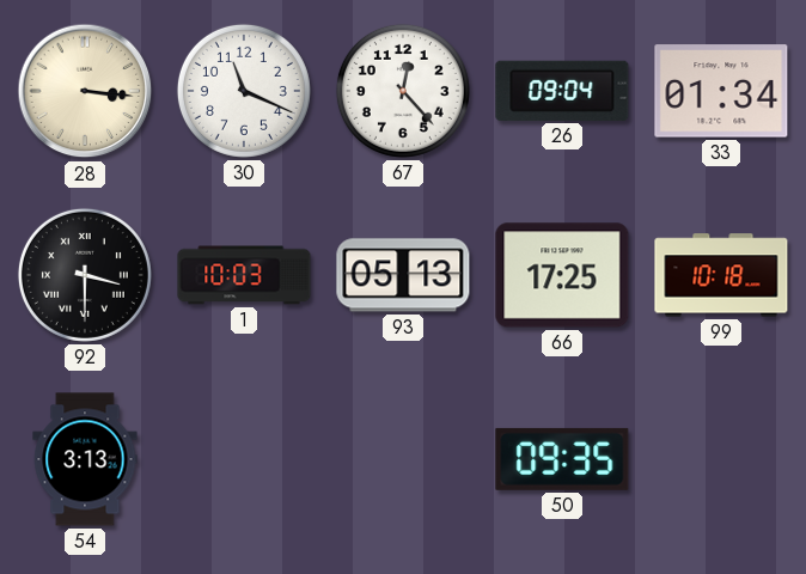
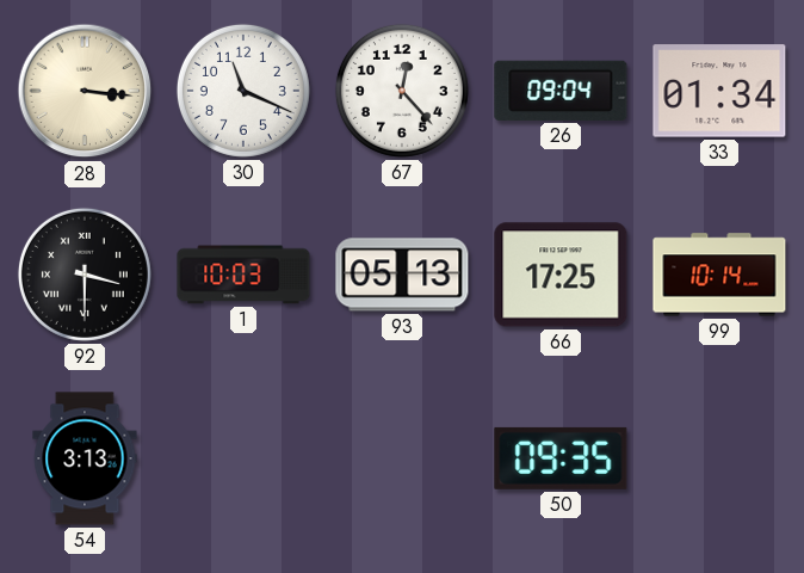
99: 10:18 -> 10:14
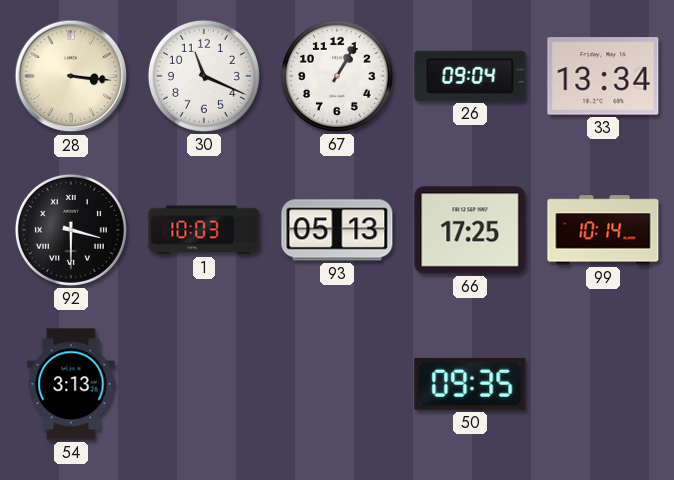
67: 12:23 -> 1:05
33: 01:34 -> 13:34
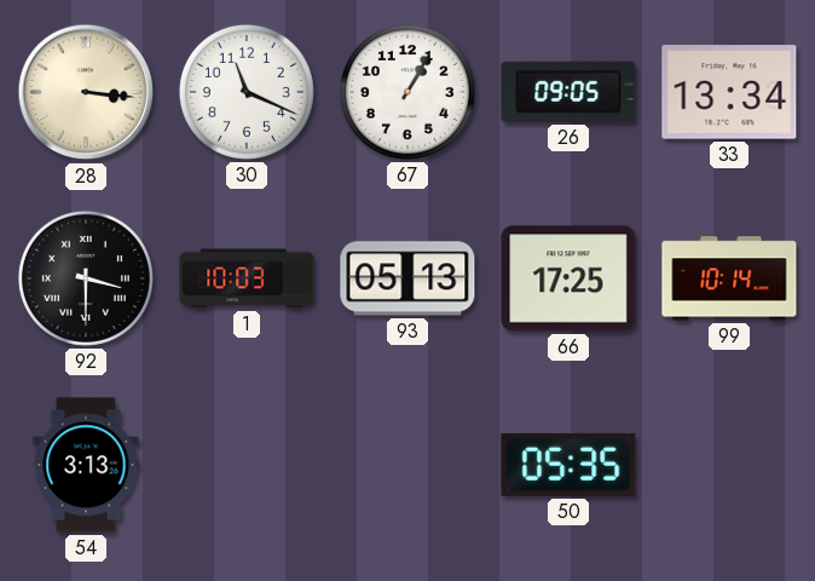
26: 09:04 -> 09:05
50: 09:35 -> 05:35
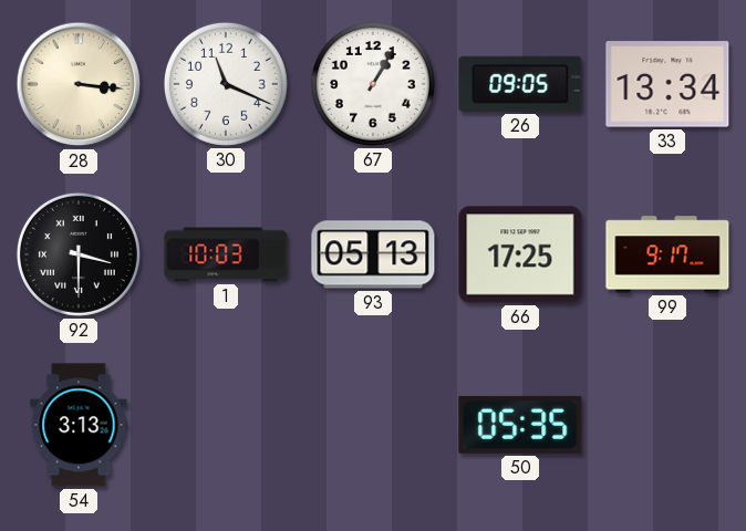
99: 10:14 -> 9:17
